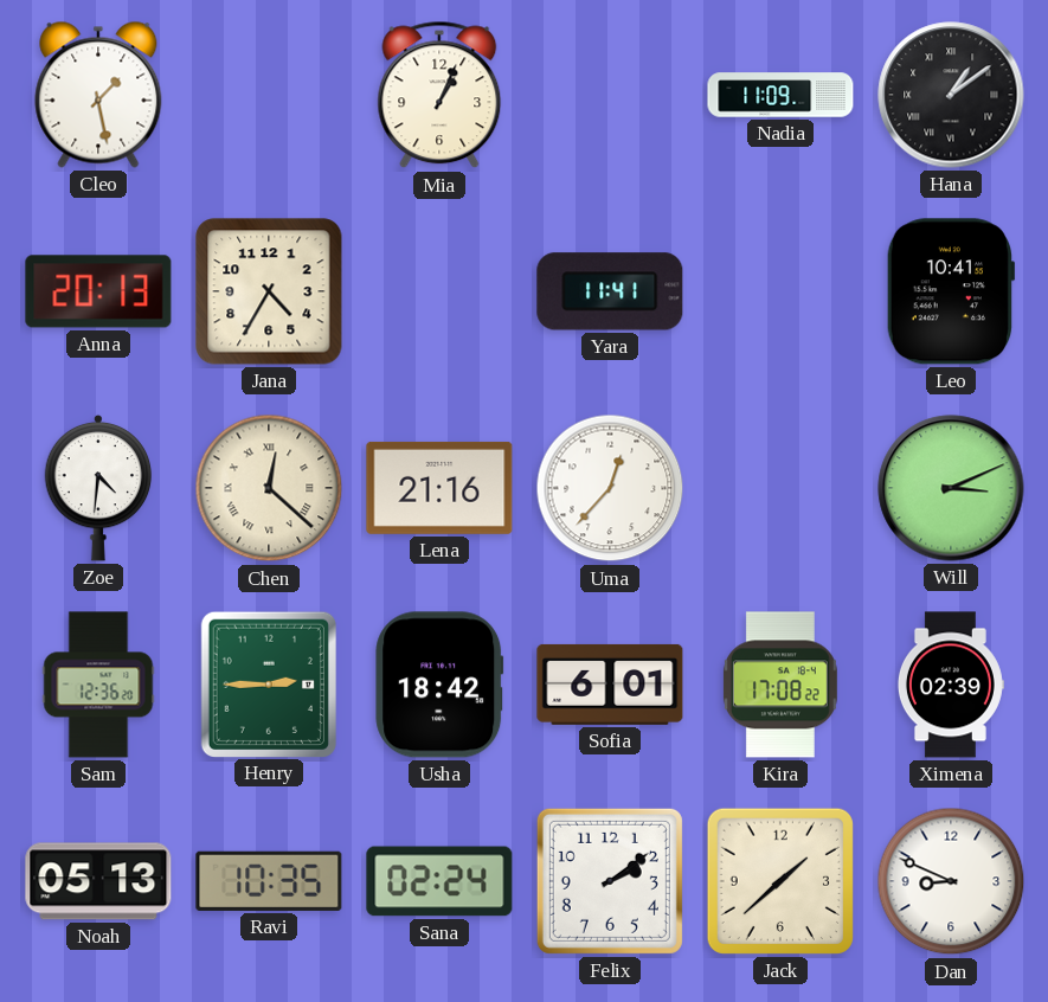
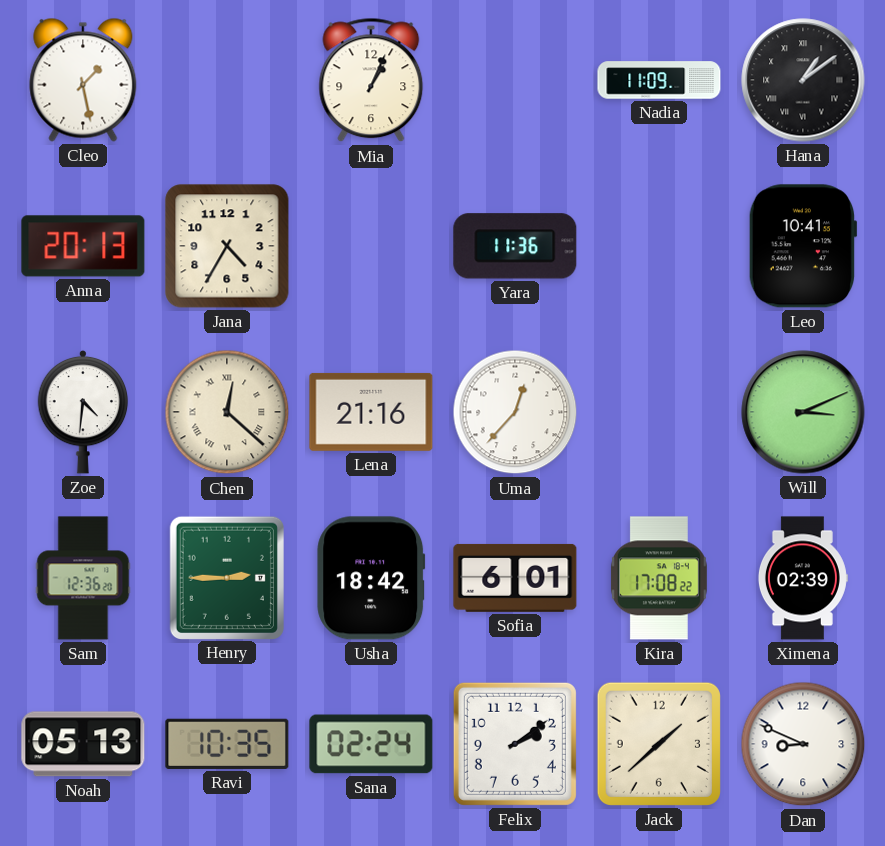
Yara: 11:41 -> 11:36
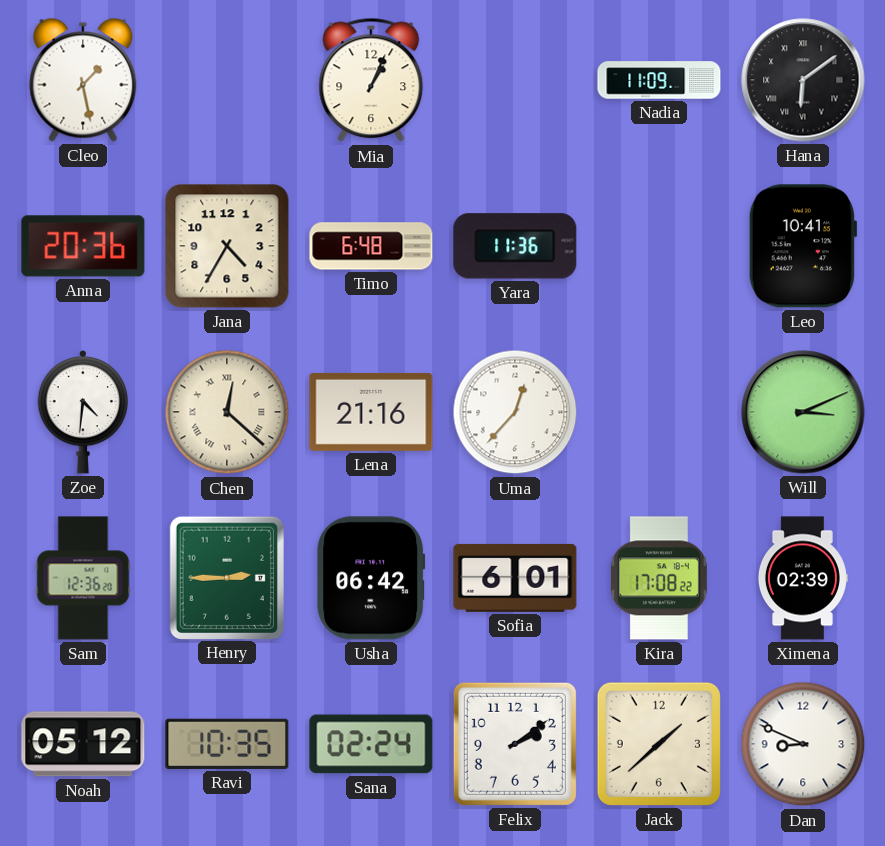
Hana: 1:09 -> 6:09
Anna: 20:13 -> 20:36
Timo: none -> 6:48
Usha: 18:42 -> 06:42
Noah: 05:13 -> 05:12
